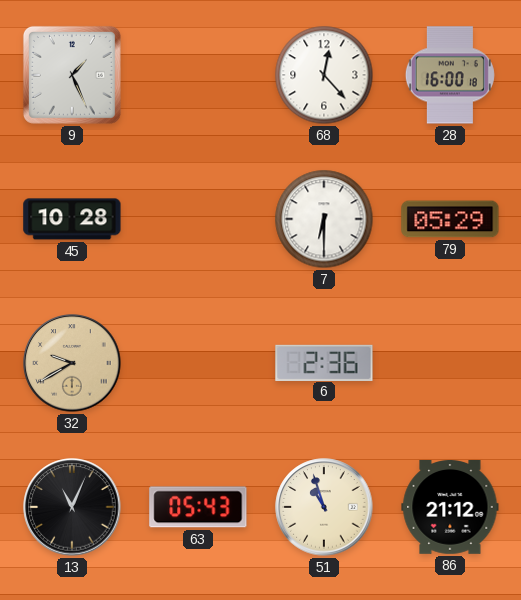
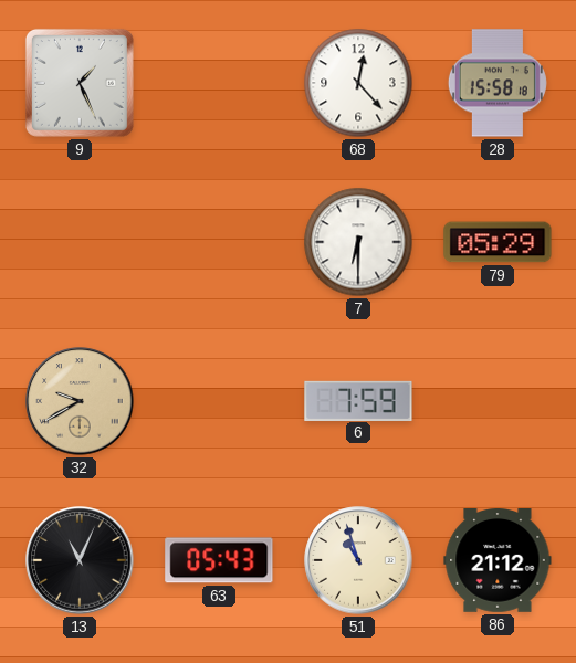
28: 16:00 -> 15:58
45: 10:28 -> none
6: 2:36 -> 7:59
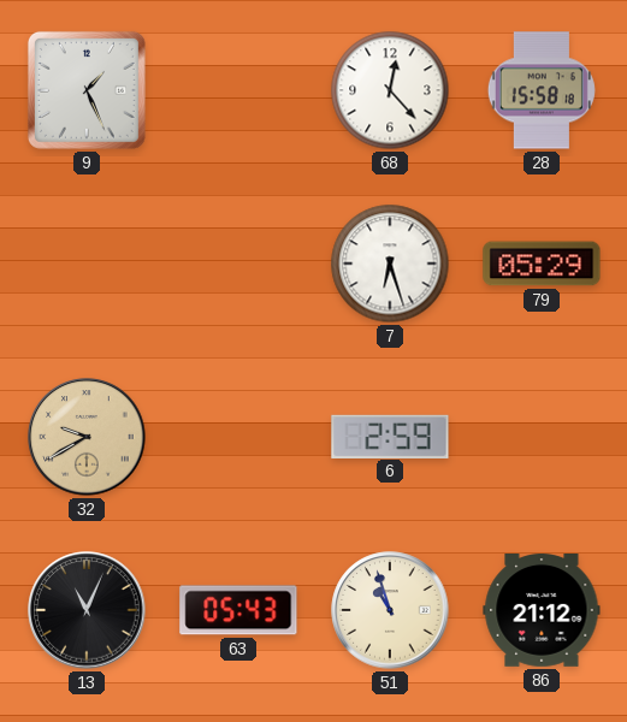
7: 6:30 -> 6:27
6: 7:59 -> 2:59
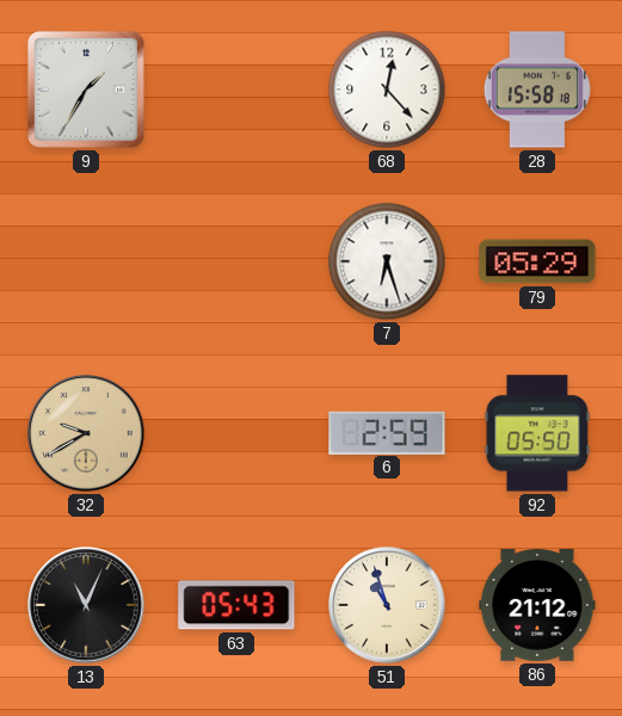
9: 1:26 -> 1:35
92: none -> 05:50
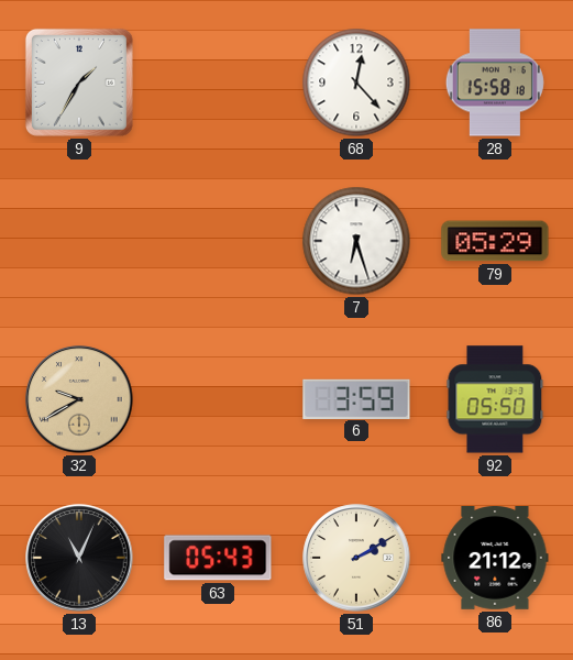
6: 2:59 -> 3:59
51: 10:57 -> 2:10
